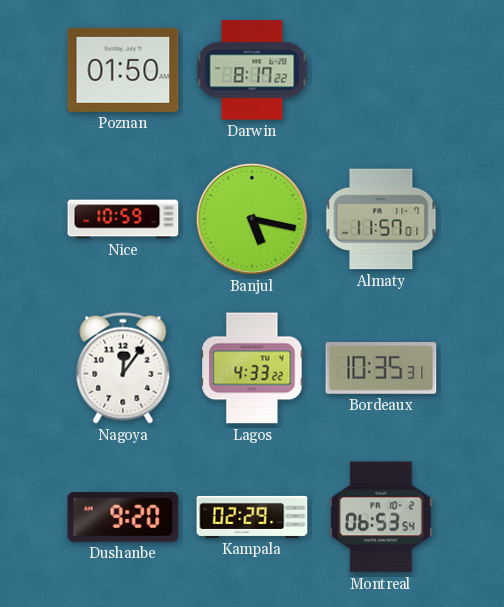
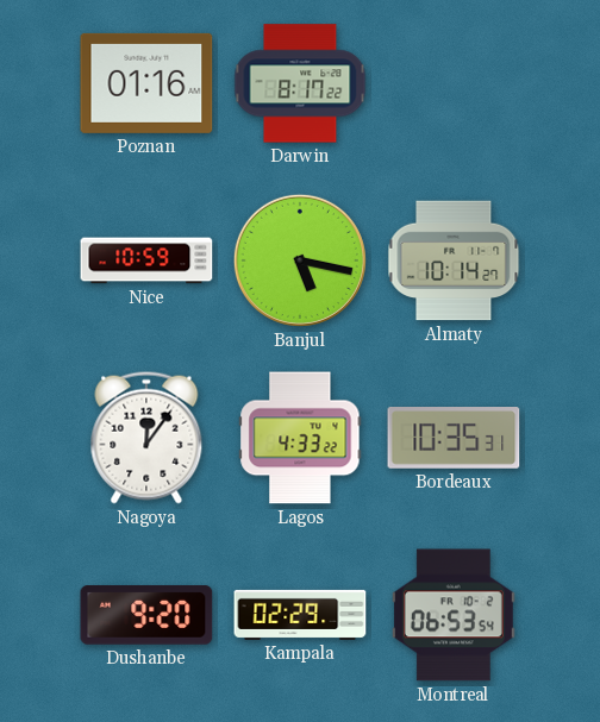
Poznan: 01:50 -> 01:16
Almaty: 11:57 -> 10:14
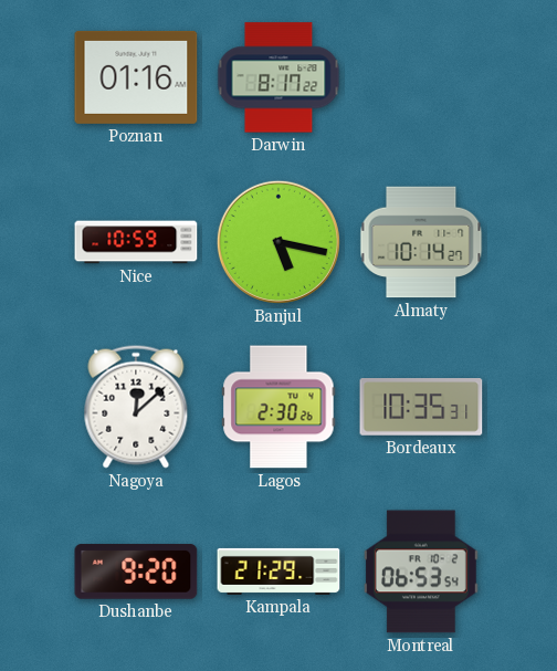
Nagoya: 12:06 -> 12:08
Lagos: 4:33 -> 2:30
Kampala: 02:29 -> 21:29
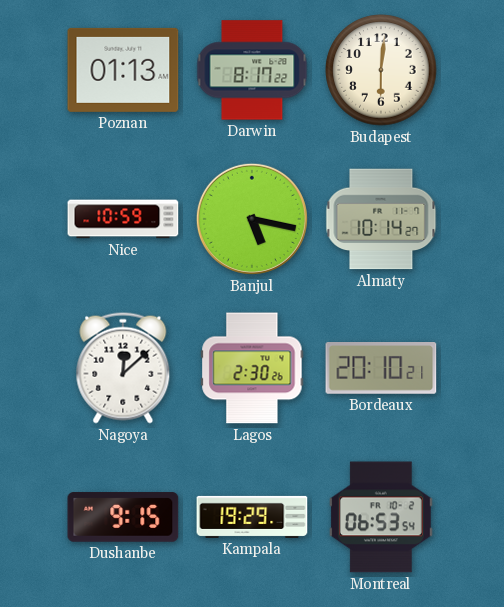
Poznan: 01:16 -> 01:13
Budapest: none -> 6:01
Bordeaux: 10:35 -> 20:10
Dushanbe: 9:20 -> 9:15
Kampala: 21:29 -> 19:29
